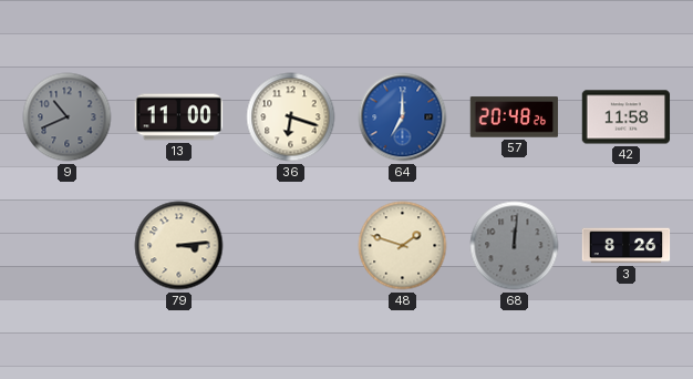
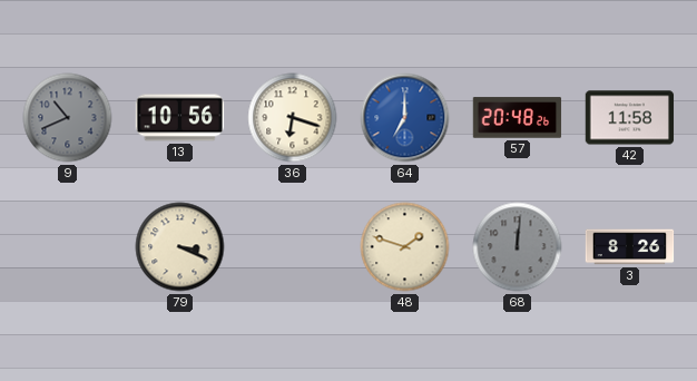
13: 11:00 -> 10:56
79: 3:14 -> 3:19
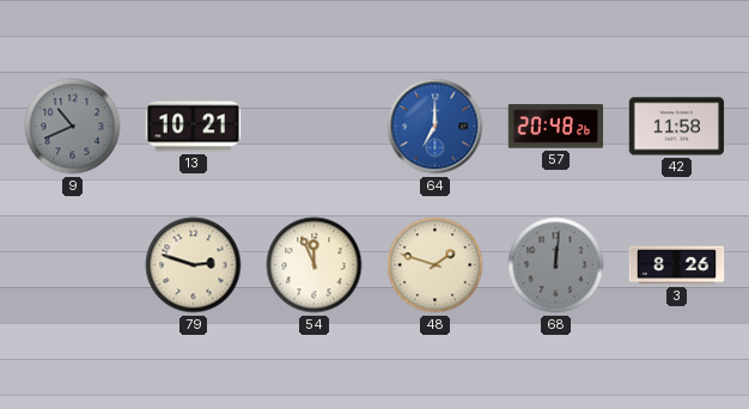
13: 10:56 -> 10:21
36: 6:18 -> none
79: 3:19 -> 2:48
54: none -> 11:56
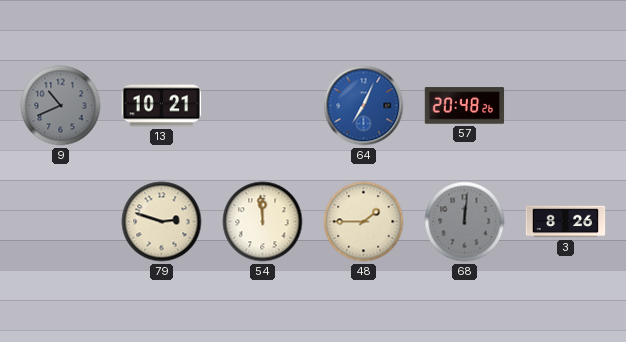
64: 7:00 -> 7:04
42: 11:58 -> none
54: 11:56 -> 11:59
48: 1:48 -> 1:45
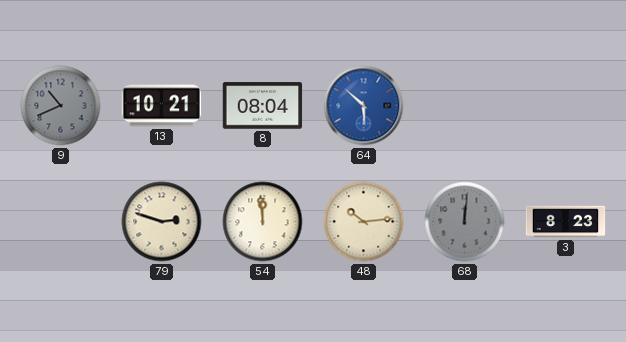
8: none -> 08:04
64: 7:04 -> 5:52
57: 20:48 -> none
48: 1:45 -> 10:14
3: 8:26 -> 8:23
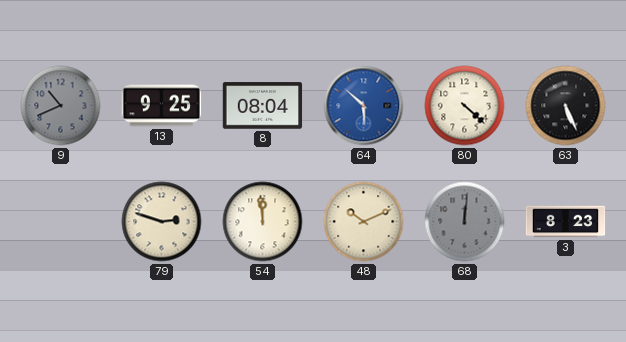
13: 10:21 -> 9:25
80: none -> 4:22
63: none -> 5:26
48: 10:14 -> 10:11
